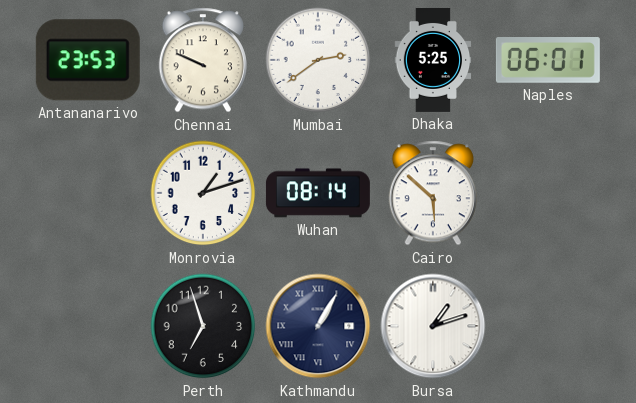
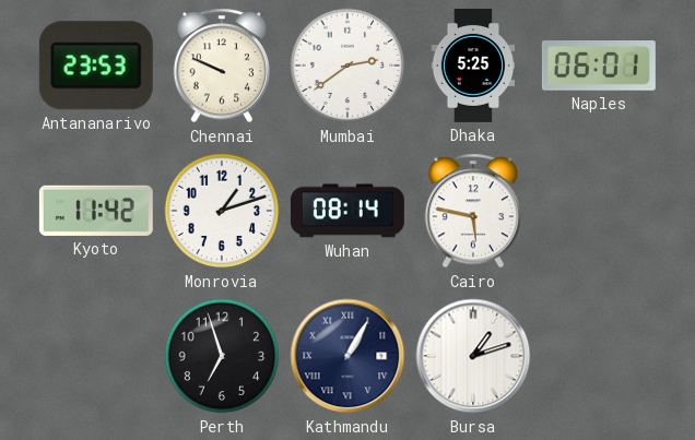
Kyoto: none -> 11:42
Cairo: 5:52 -> 5:47
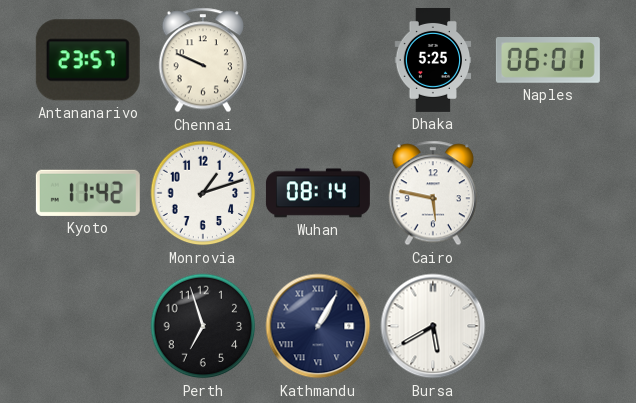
Antananarivo: 23:53 -> 23:57
Mumbai: 2:39 -> none
Bursa: 1:12 -> 5:40
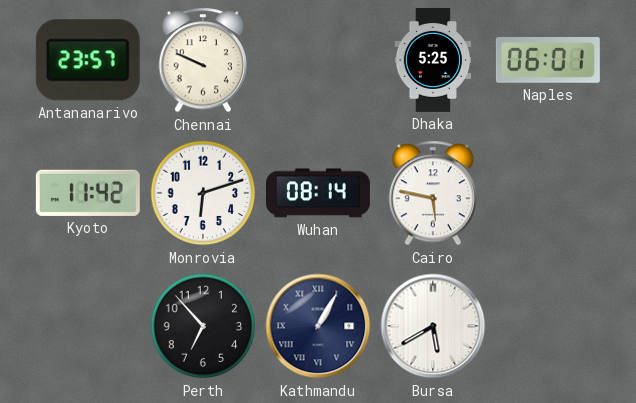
Monrovia: 1:12 -> 6:12
Perth: 6:57 -> 6:53
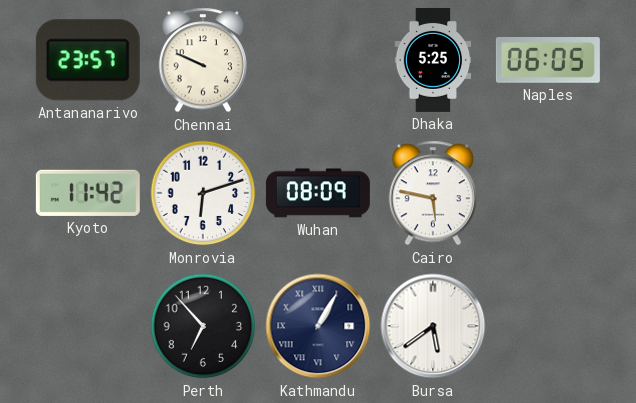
Naples: 06:01 -> 06:05
Wuhan: 08:14 -> 08:09
Bursa: 5:40 -> 5:39
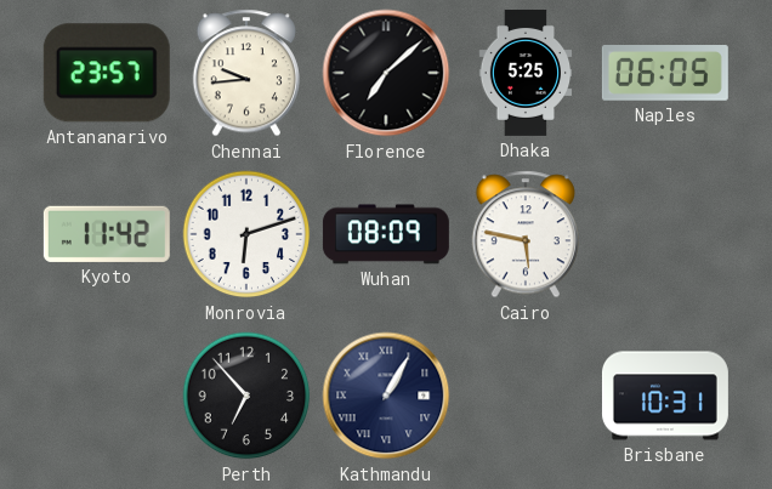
Chennai: 9:49 -> 9:44
Florence: none -> 7:08
Bursa: 5:39 -> none
Brisbane: none -> 10:31
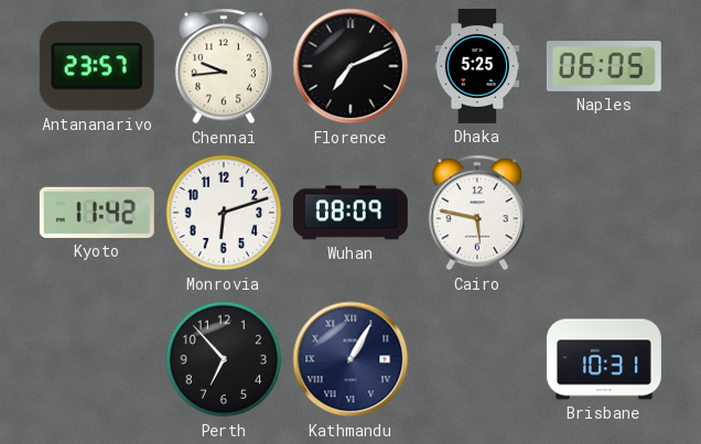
Florence: 7:08 -> 7:11
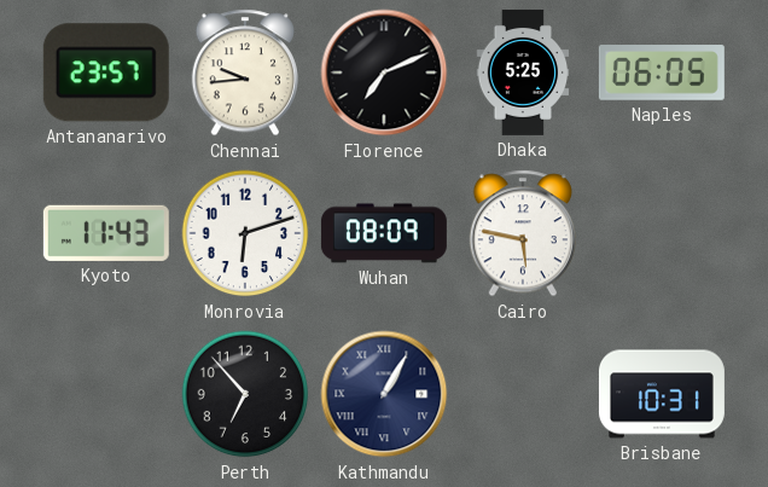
Kyoto: 11:42 -> 11:43
